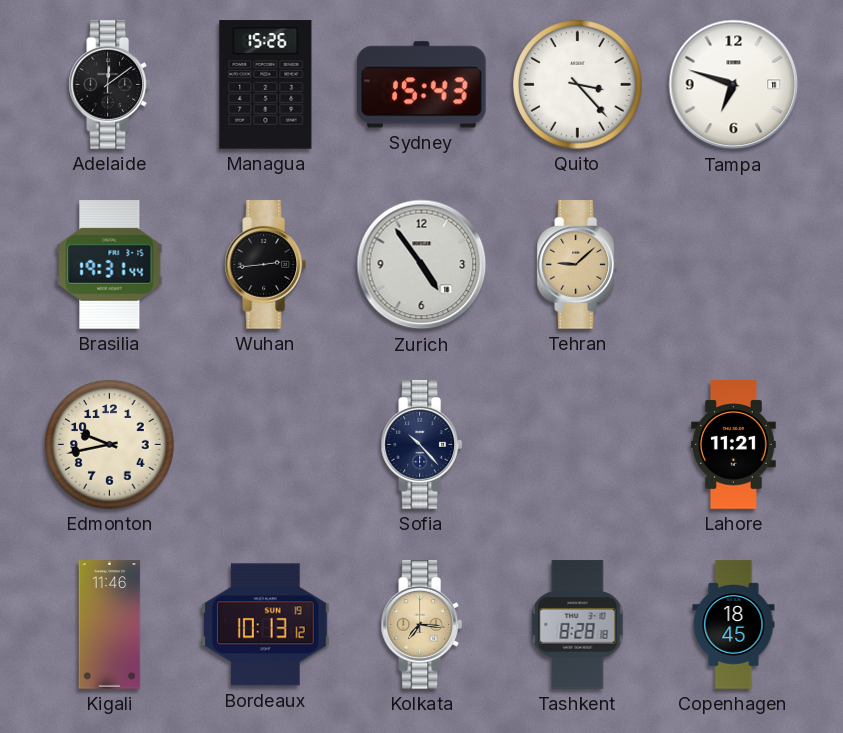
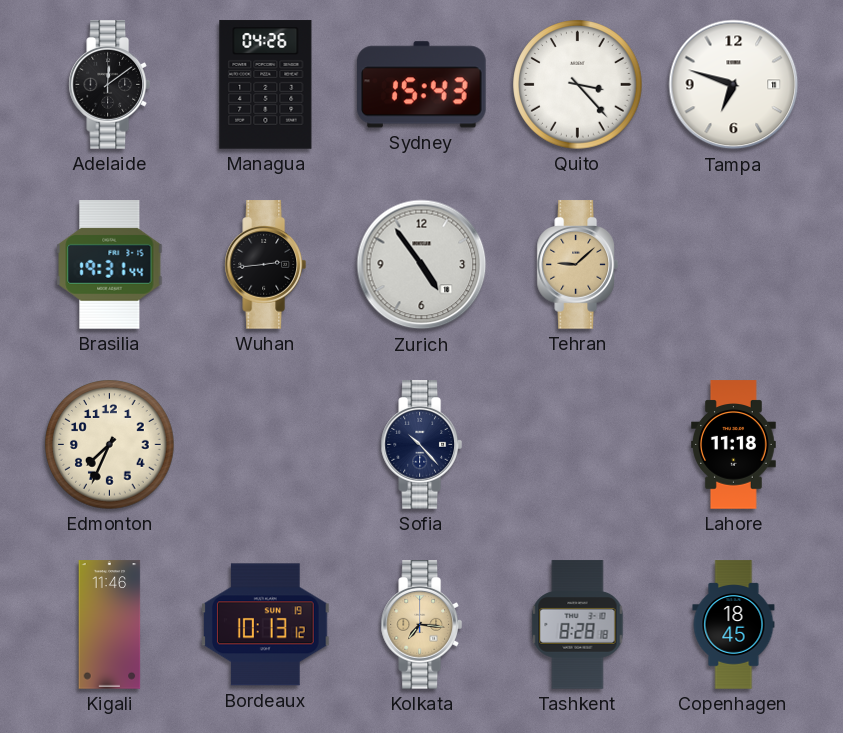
Managua: 15:26 -> 04:26
Edmonton: 9:43 -> 7:34
Lahore: 11:21 -> 11:18
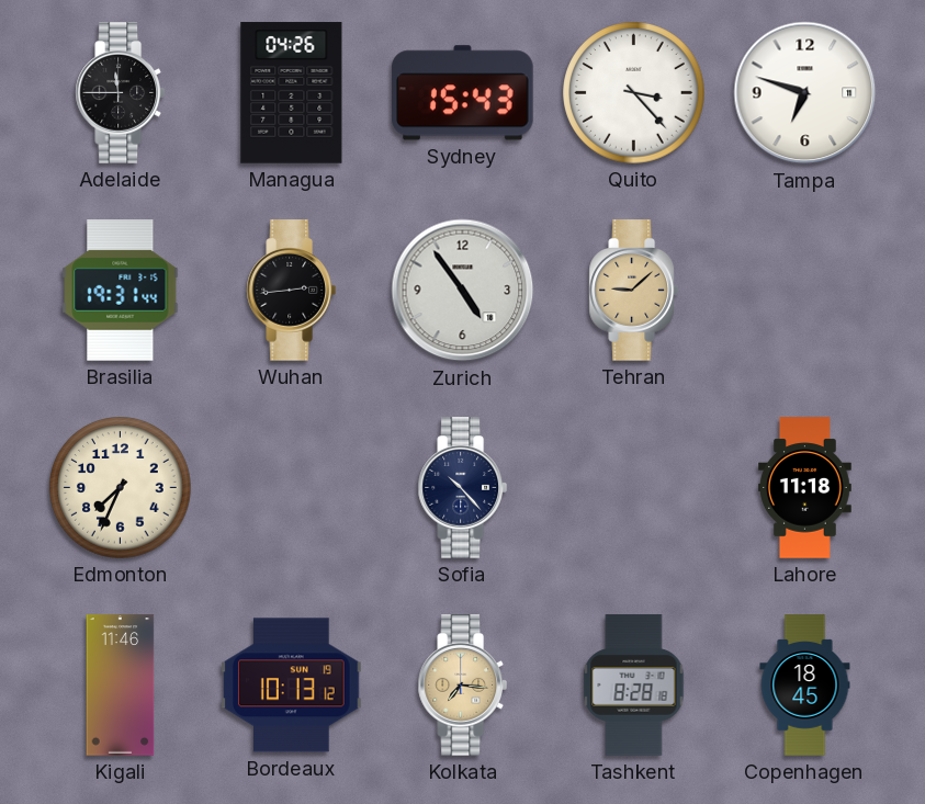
Adelaide: 12:09 -> 11:45
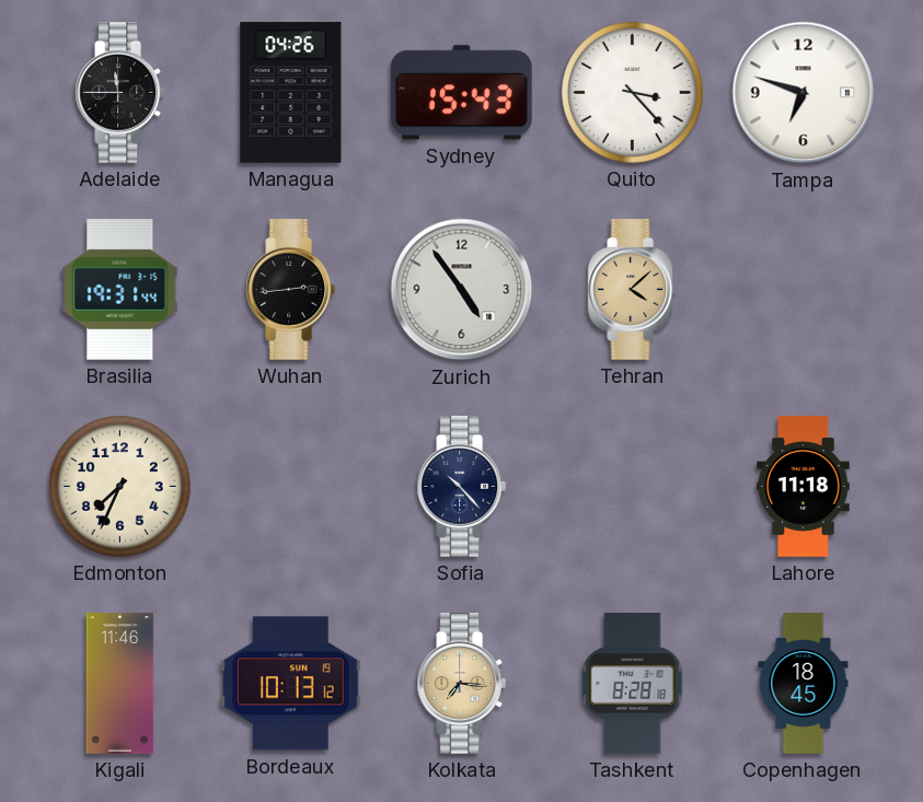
Tehran: 9:08 -> 4:08
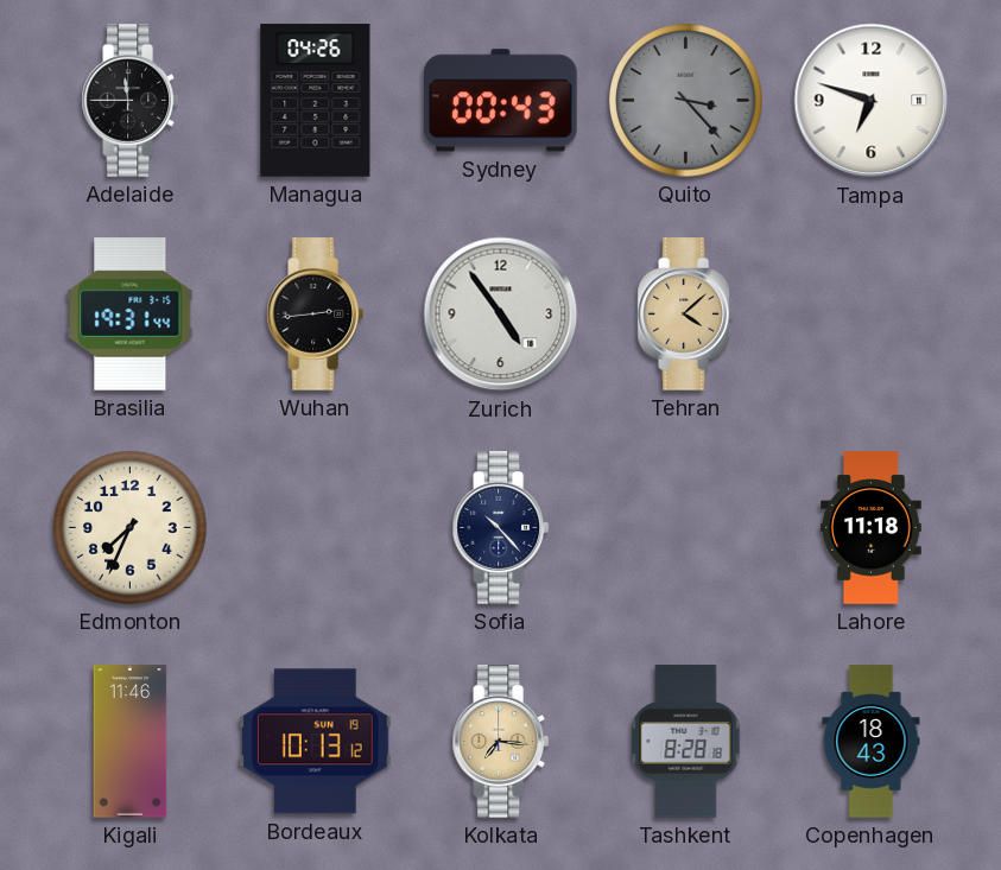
Sydney: 15:43 -> 00:43
Quito dial: white -> grey
Copenhagen: 18:45 -> 18:43
